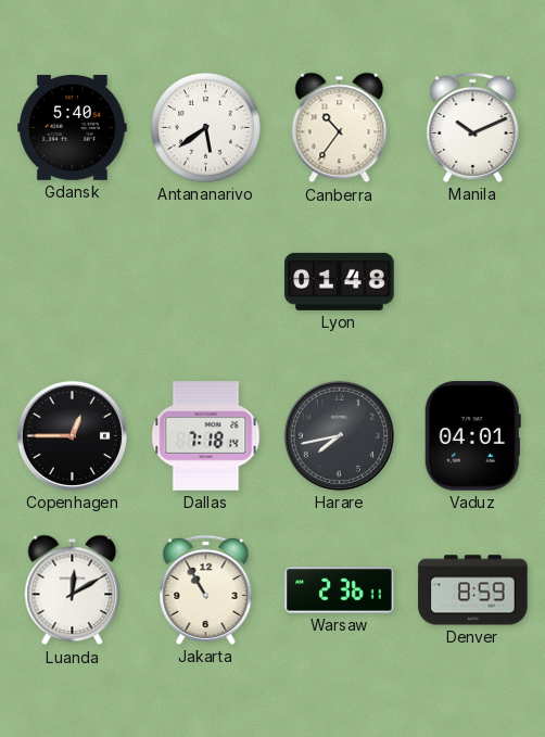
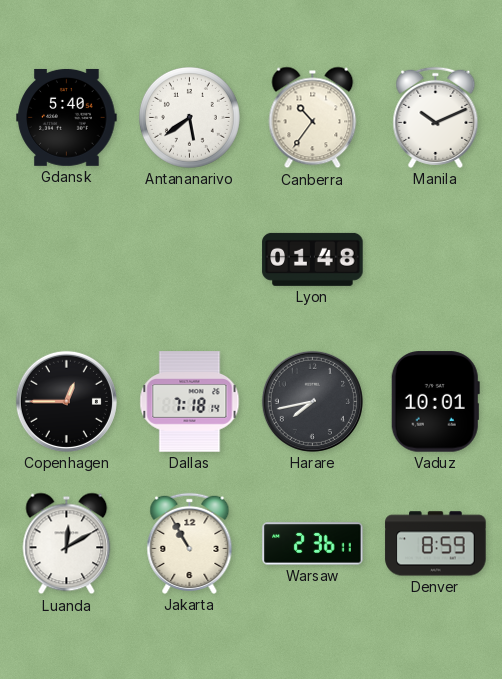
Vaduz: 04:01 -> 10:01
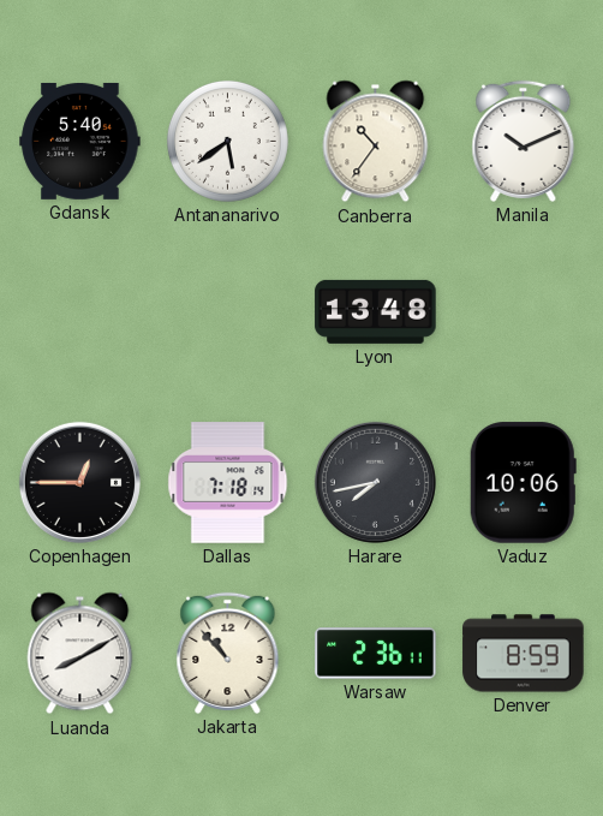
Lyon: 01:48 -> 13:48
Vaduz: 10:01 -> 10:06
Luanda: 12:10 -> 8:10
Jakarta: 10:55 -> 10:53
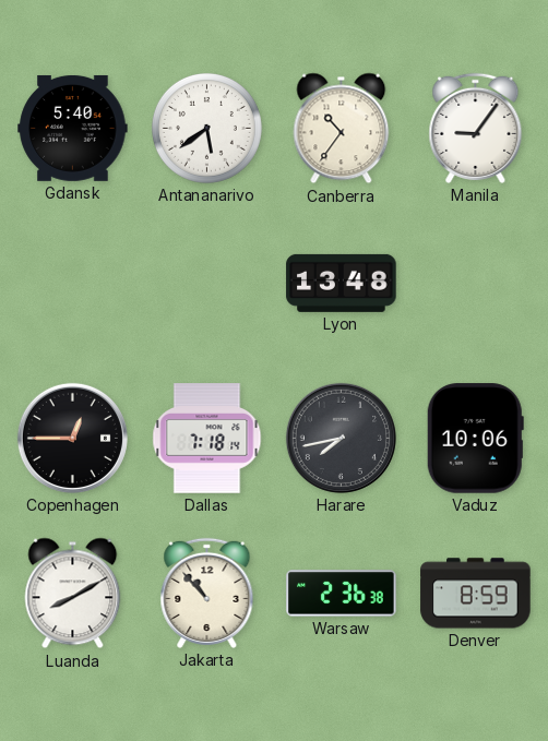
Manila: 10:11 -> 9:06
Warsaw: 2:36:11 -> 2:36:38
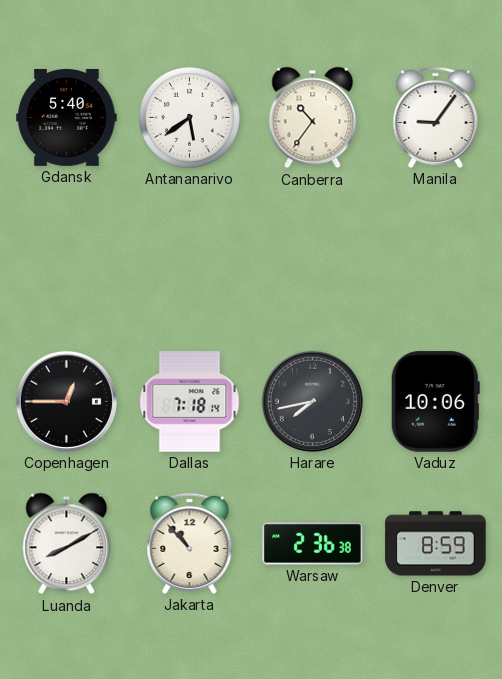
Lyon: 13:48 -> none
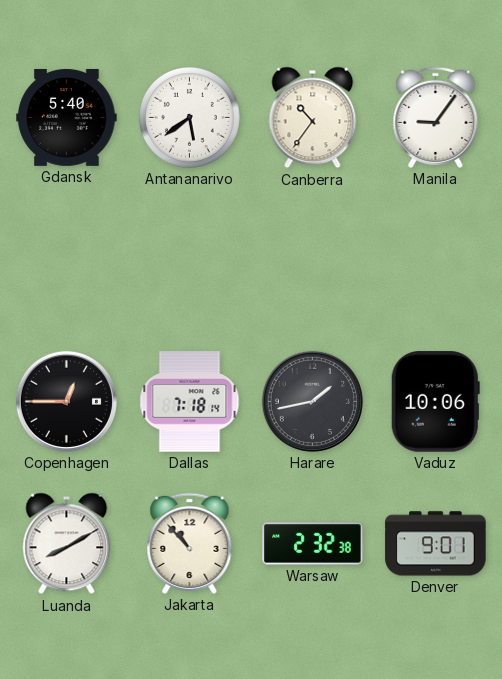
Harare: 7:43 -> 1:43
Warsaw: 2:36 -> 2:32
Denver: 8:59 -> 9:01
